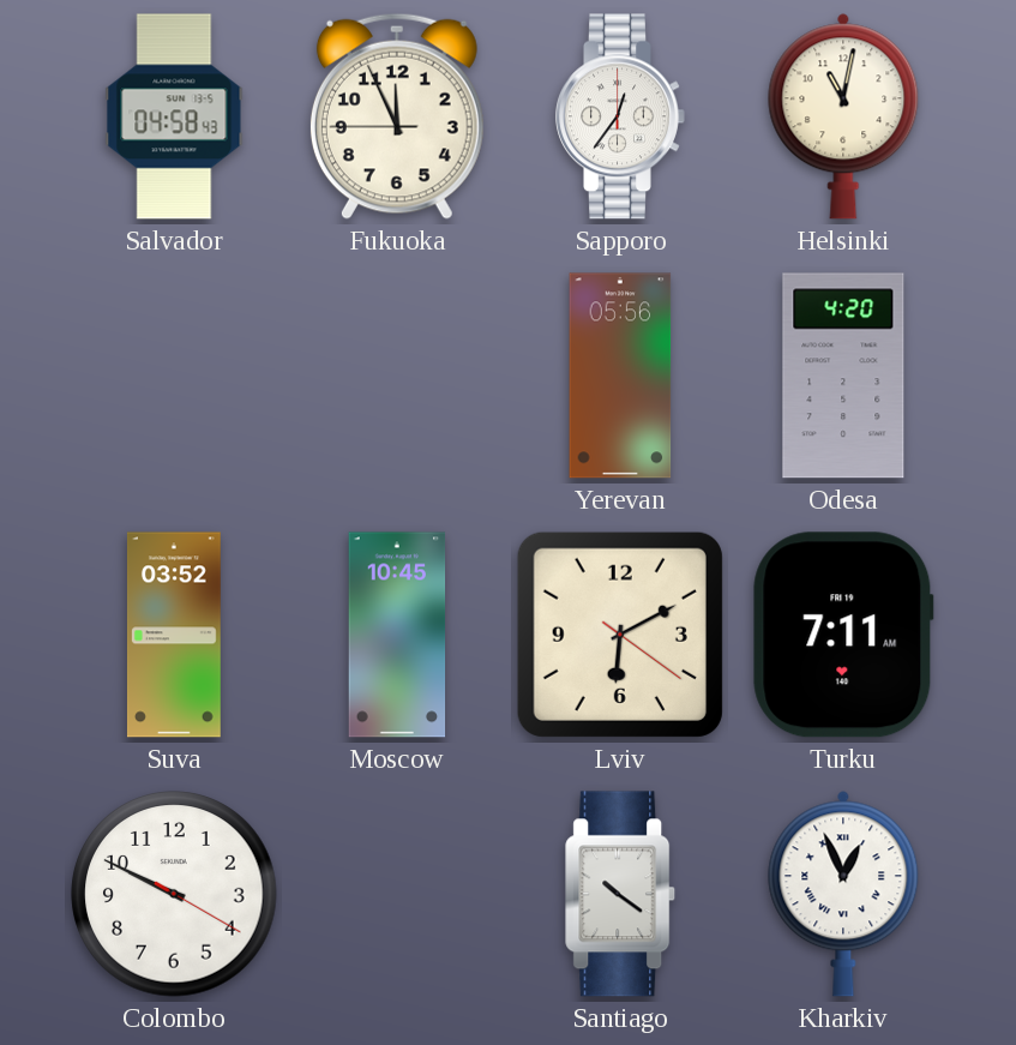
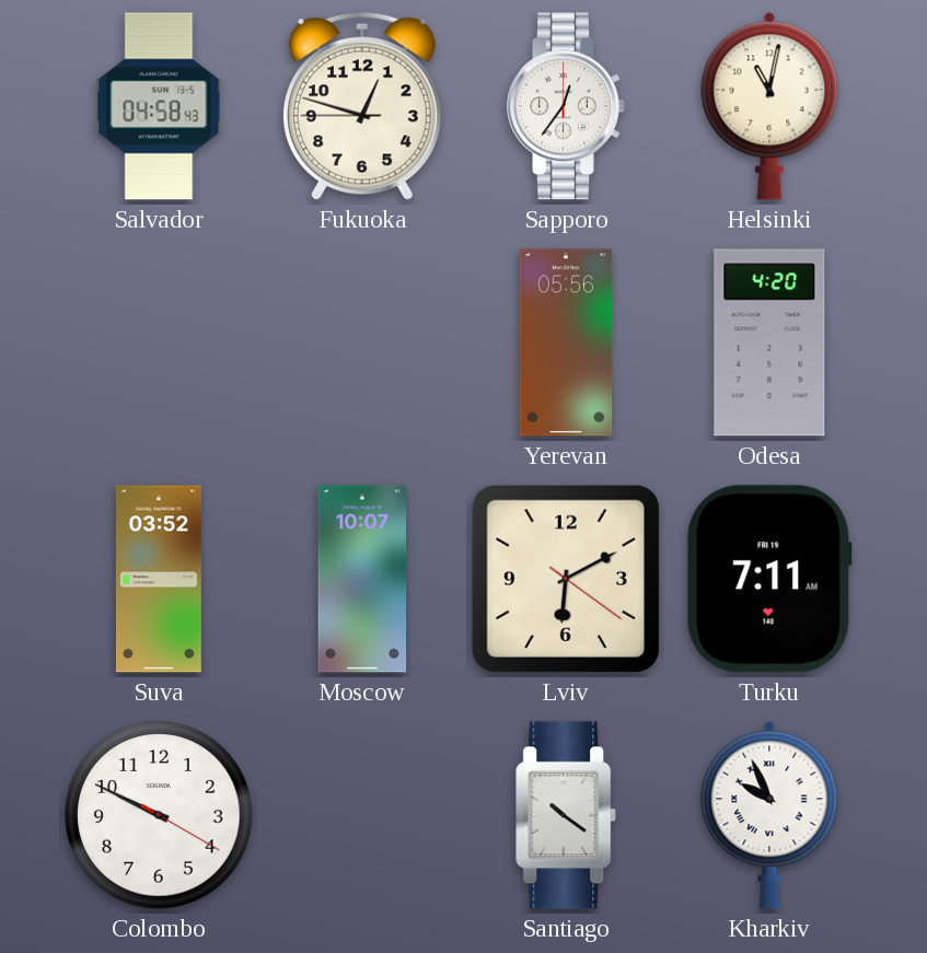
Fukuoka: 11:55 -> 12:47
Moscow: 10:45 -> 10:07
Kharkiv: 12:56 -> 9:56
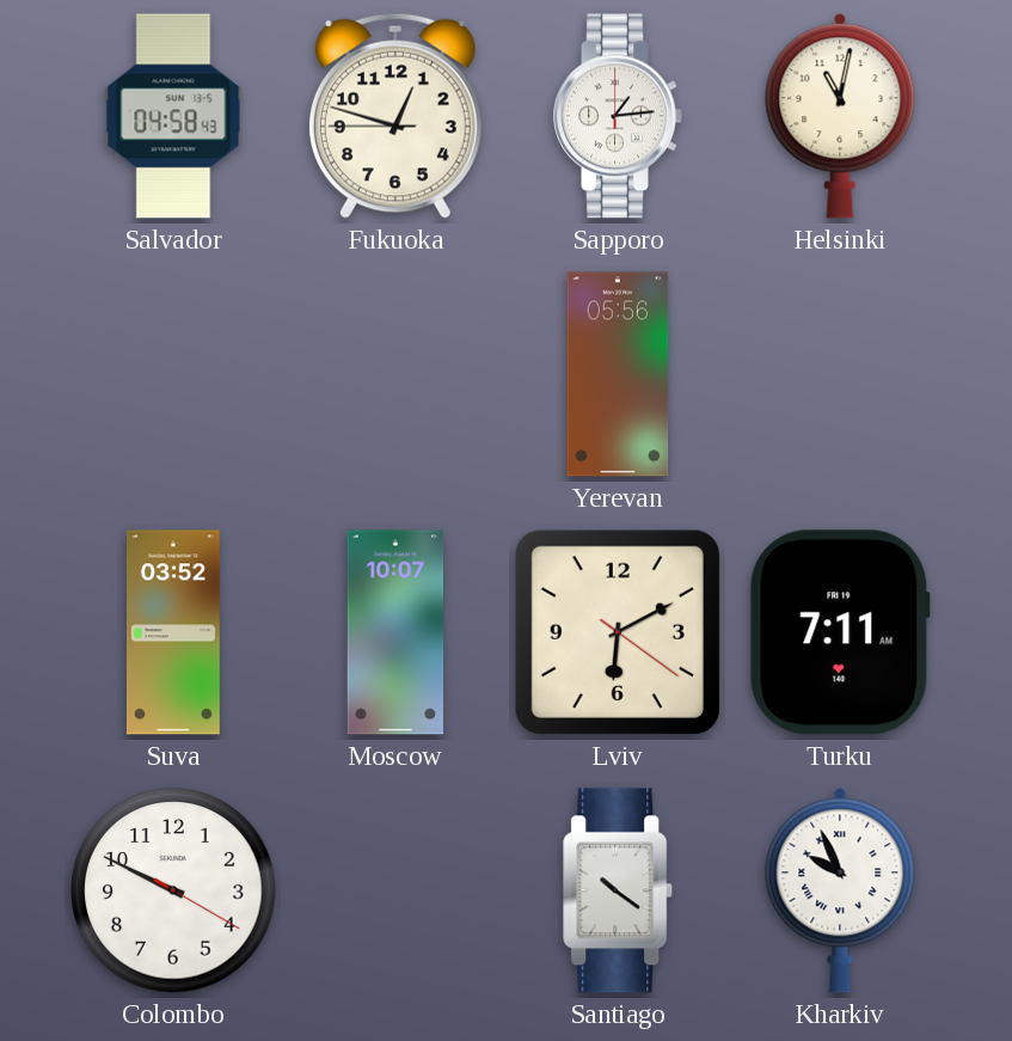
Sapporo: 12:36 -> 1:14
Odesa: 4:20 -> none
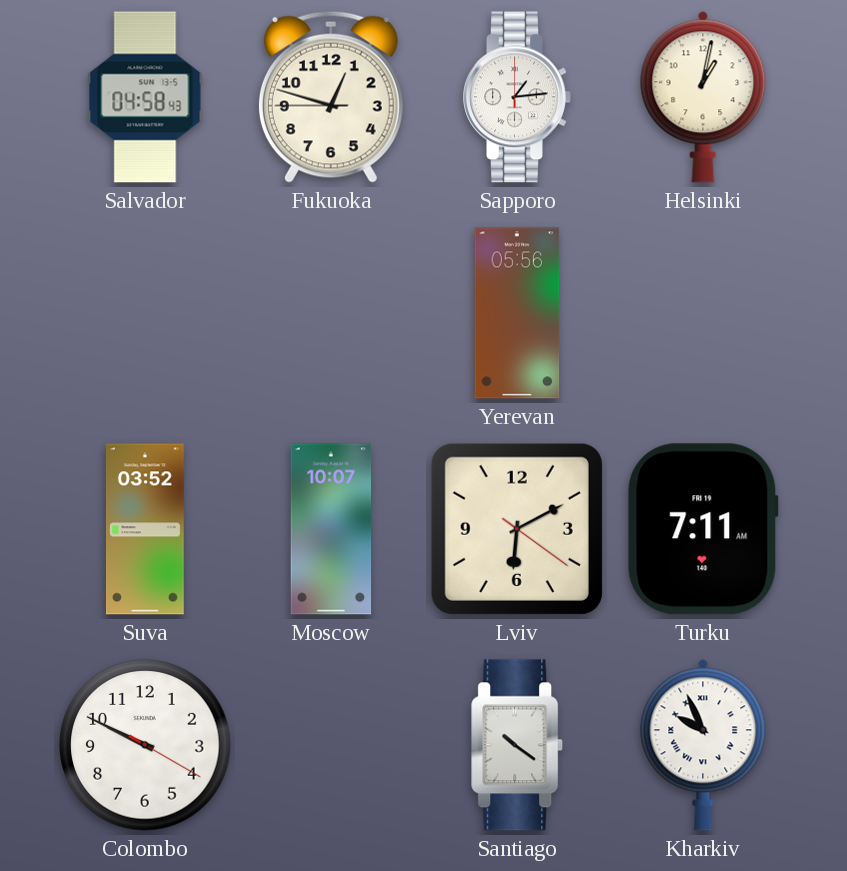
Helsinki: 11:02 -> 1:02
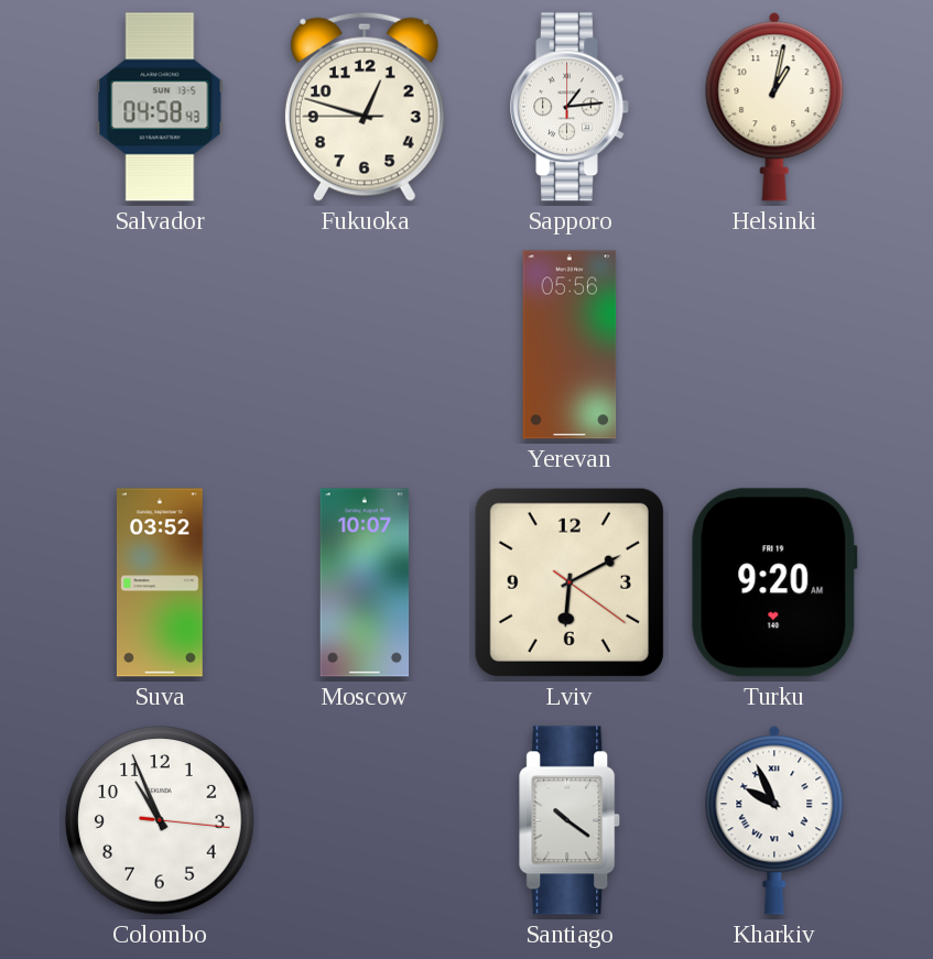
Turku: 7:11 -> 9:20
Colombo: 9:49 -> 10:56
